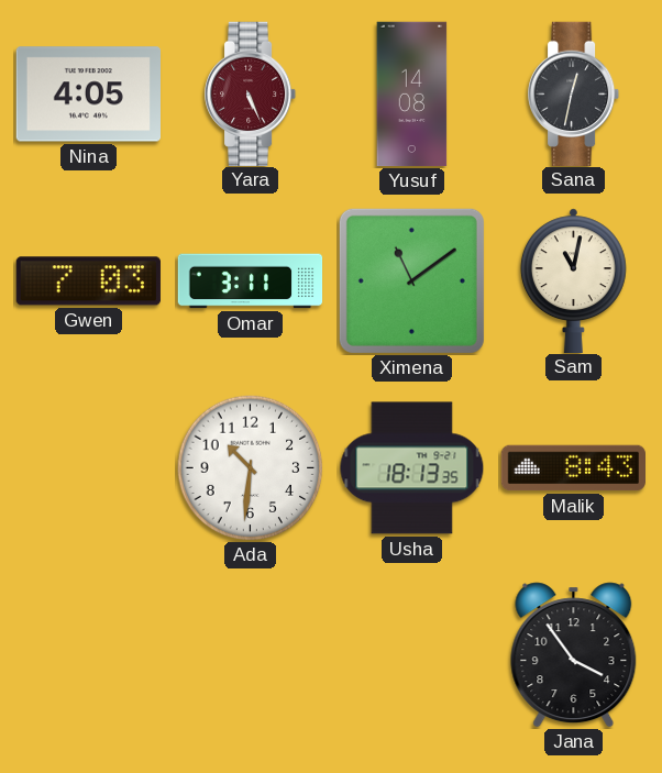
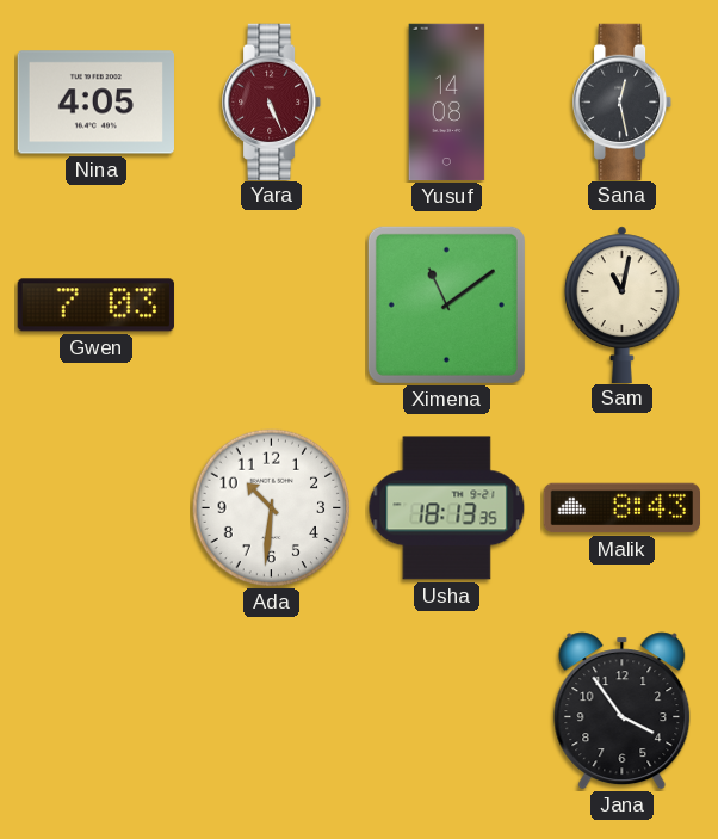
Sana: 12:32 -> 12:28
Omar: 3:11 -> none
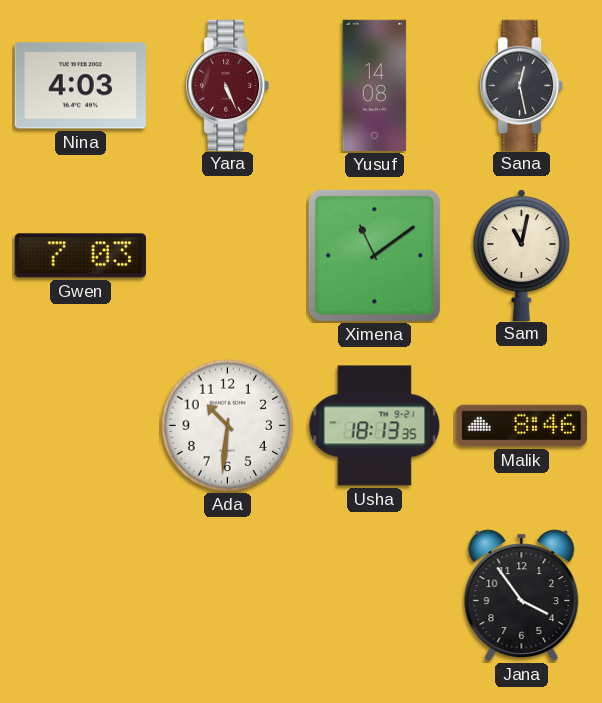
Nina: 4:05 -> 4:03
Malik: 8:43 -> 8:46
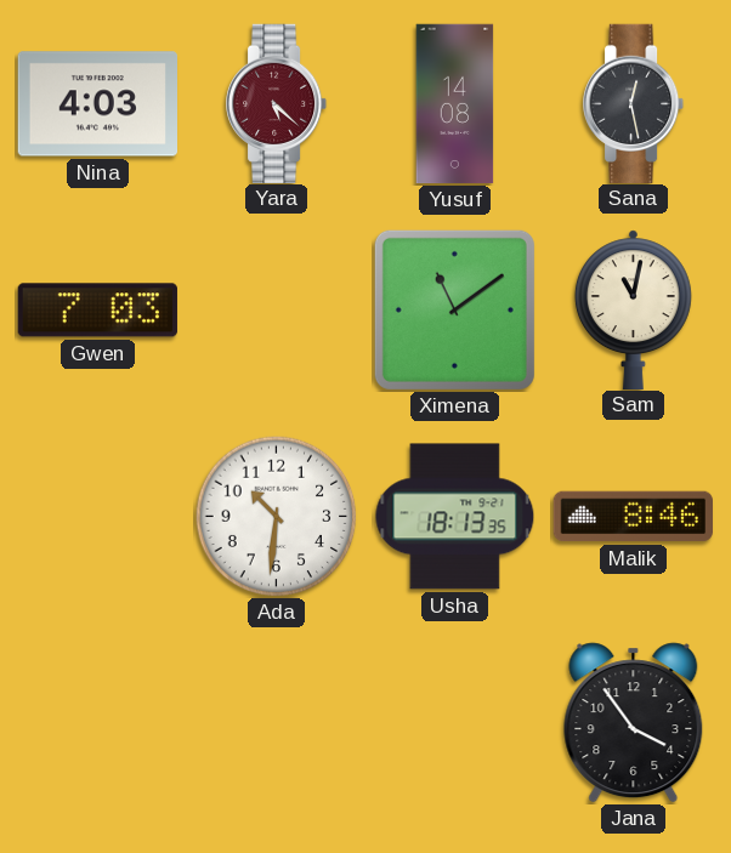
Yara: 5:26 -> 5:22
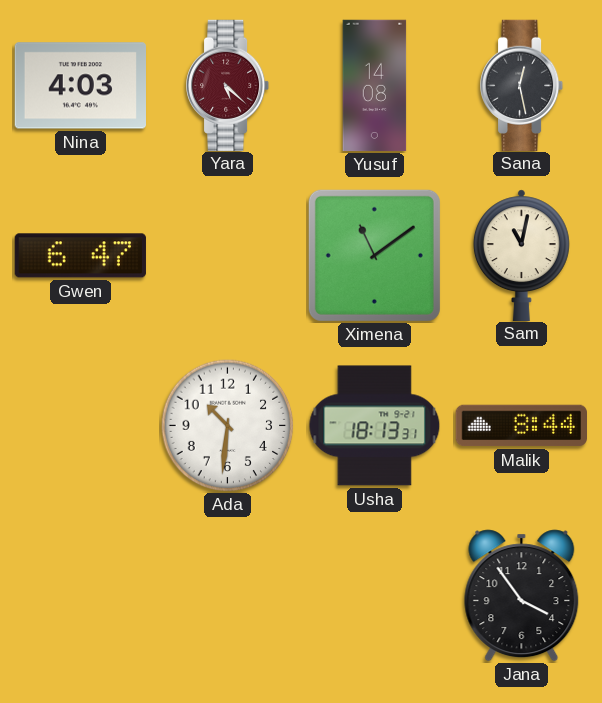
Gwen: 7:03 -> 6:47
Usha: 18:13:35 -> 18:13:31
Malik: 8:46 -> 8:44
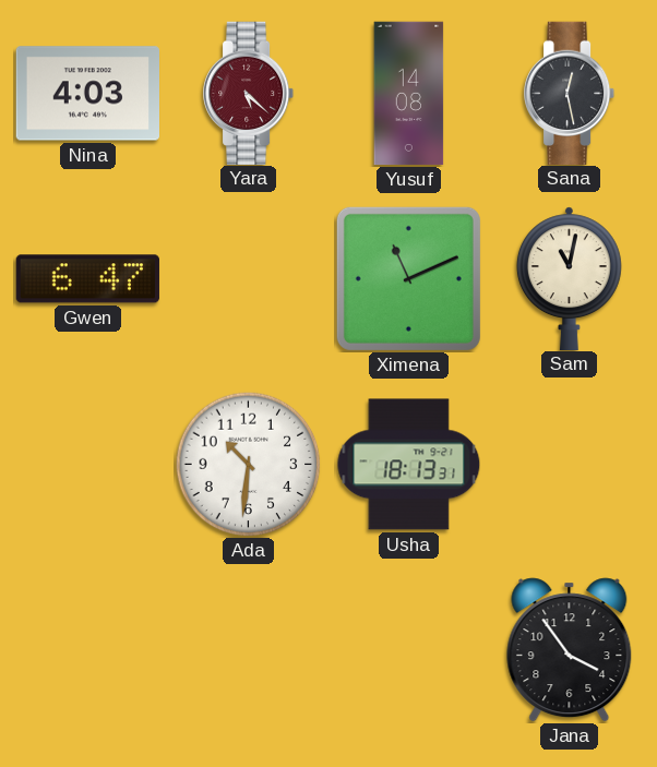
Ximena: 11:09 -> 11:11
Malik: 8:44 -> none
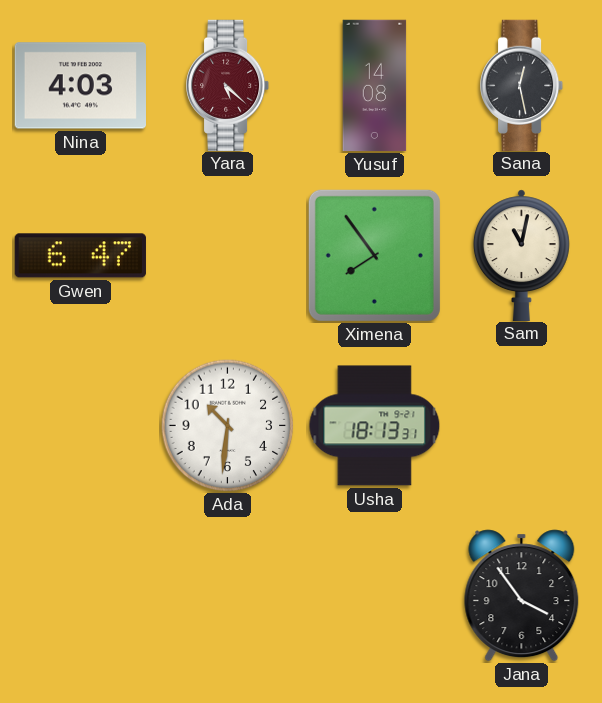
Ximena: 11:11 -> 7:54
